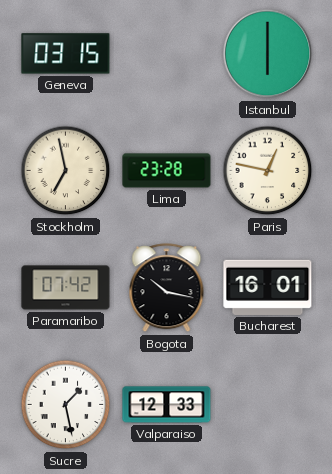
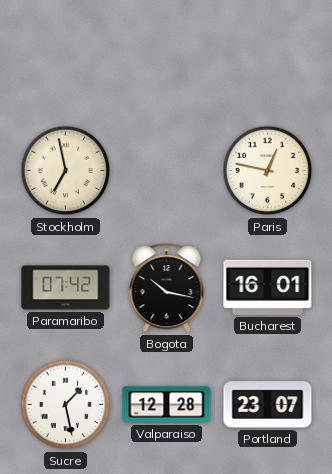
Geneva: 03:15 -> none
Istanbul: 6:00 -> none
Lima: 23:28 -> none
Valparaiso: 12:33 -> 12:28
Portland: none -> 23:07
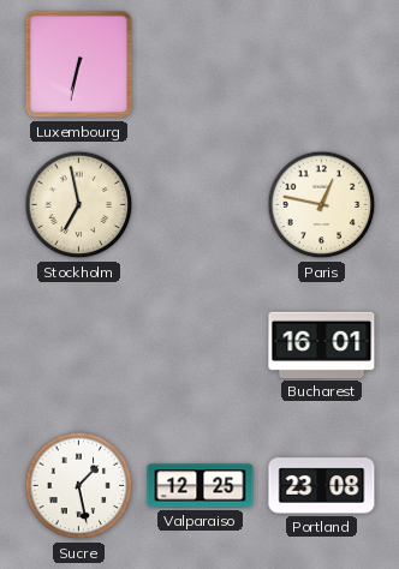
Luxembourg: none -> 6:32
Paramaribo: 07:42 -> none
Bogota: 10:17 -> none
Valparaiso: 12:28 -> 12:25
Portland: 23:07 -> 23:08
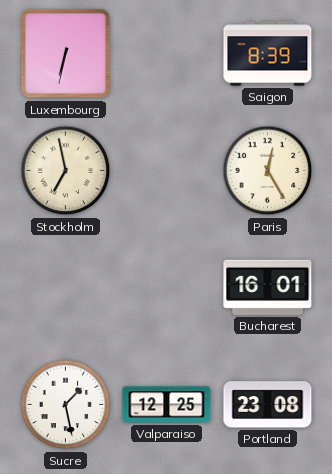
Saigon: none -> 8:39
Paris: 12:47 -> 12:25
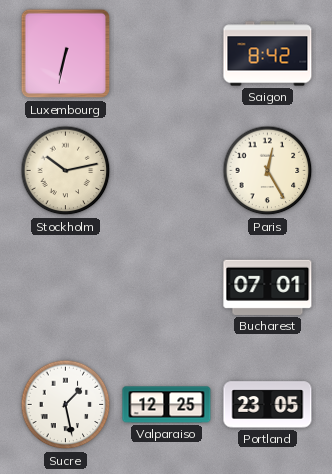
Saigon: 8:39 -> 8:42
Stockholm: 6:58 -> 10:13
Bucharest: 16:01 -> 07:01
Portland: 23:08 -> 23:05
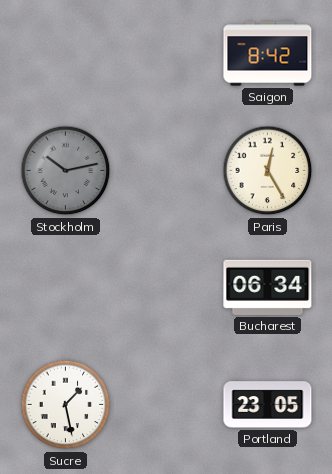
Luxembourg: 6:32 -> none
Stockholm dial: cream -> grey
Bucharest: 07:01 -> 06:34
Valparaiso: 12:25 -> none
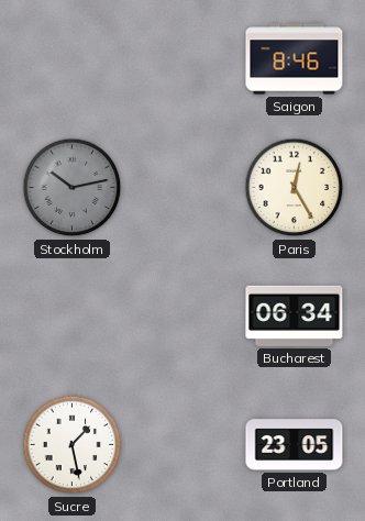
Saigon: 8:42 -> 8:46
